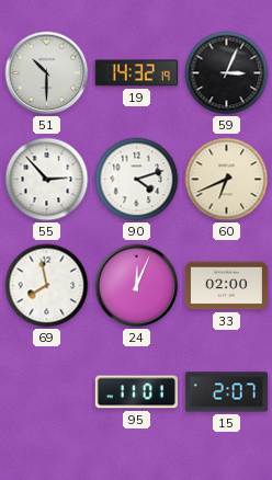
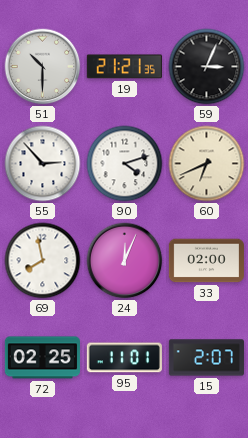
19: 14:32 -> 21:21
72: none -> 02:25
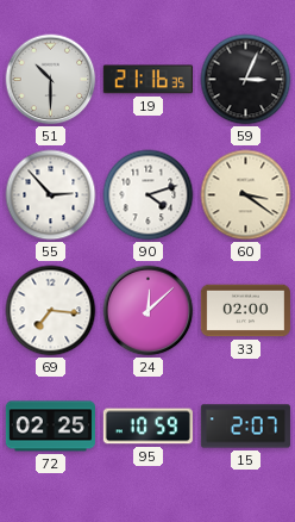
19: 21:21 -> 21:16
60: 6:41 -> 3:21
69: 7:58 -> 7:16
24: 12:04 -> 12:08
95: 11:01 -> 10:59
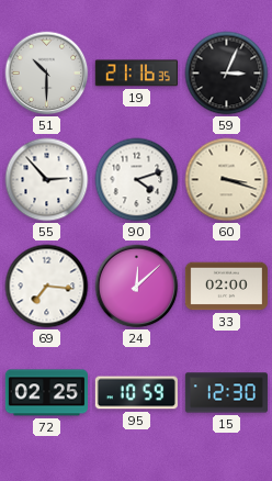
60: 3:21 -> 3:18
15: 2:07 -> 12:30
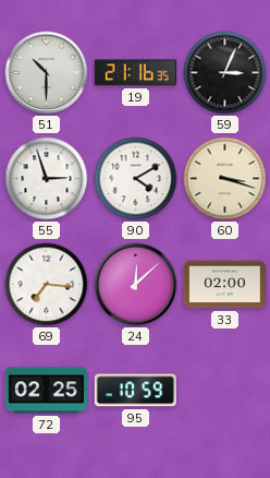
55: 2:53 -> 2:57
90: 4:12 -> 4:10
15: 12:30 -> none
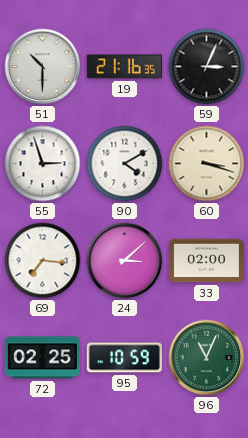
24: 12:08 -> 3:08
96: none -> 11:04
